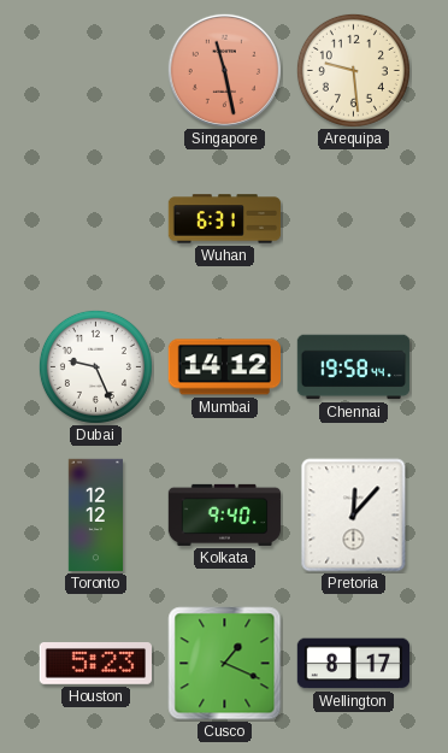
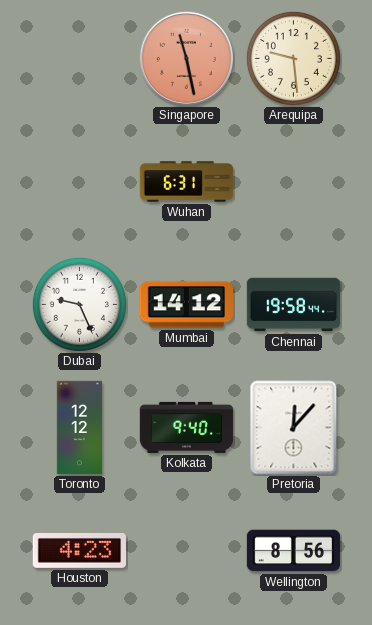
Houston: 5:23 -> 4:23
Cusco: 1:19 -> none
Wellington: 8:17 -> 8:56
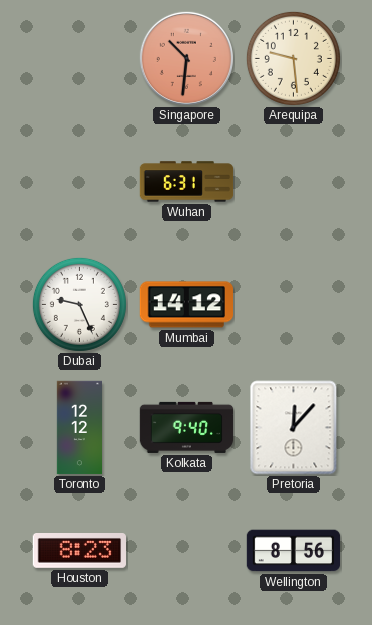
Singapore: 11:28 -> 10:31
Chennai: 19:58 -> none
Houston: 4:23 -> 8:23
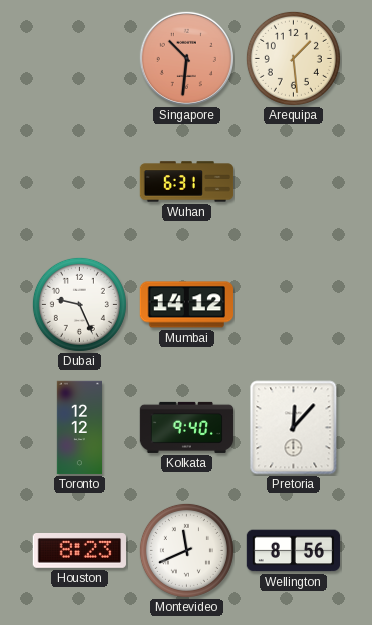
Arequipa: 9:29 -> 1:29
Montevideo: none -> 11:41
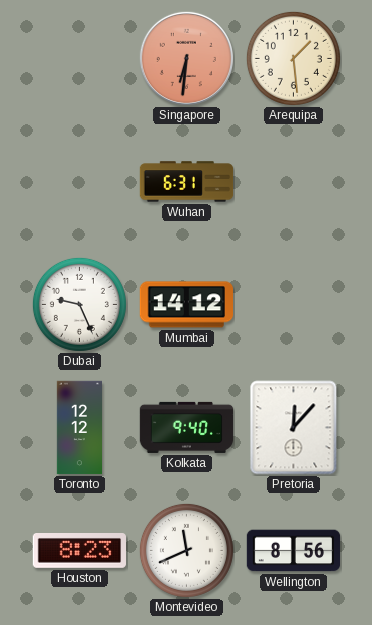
Singapore: 10:31 -> 6:31
